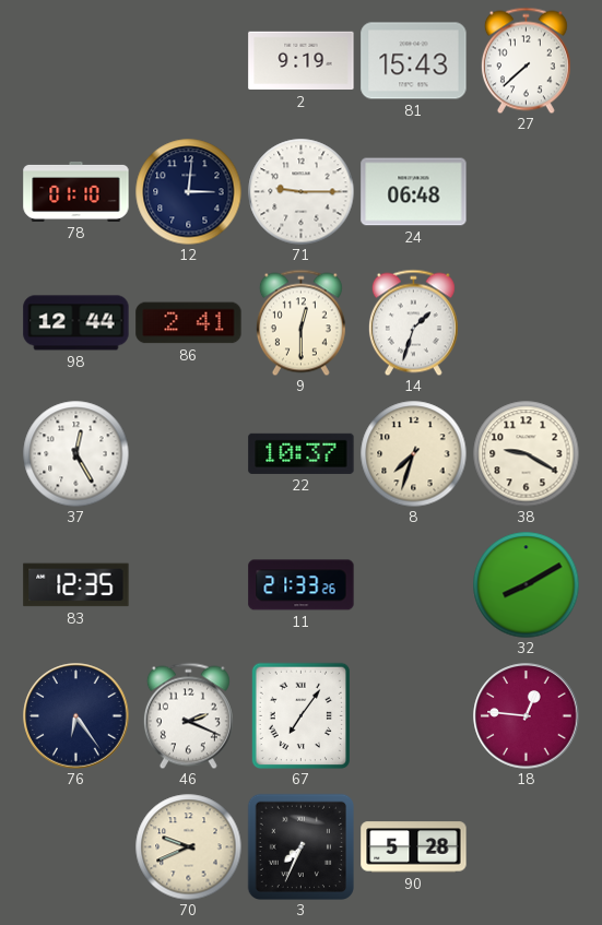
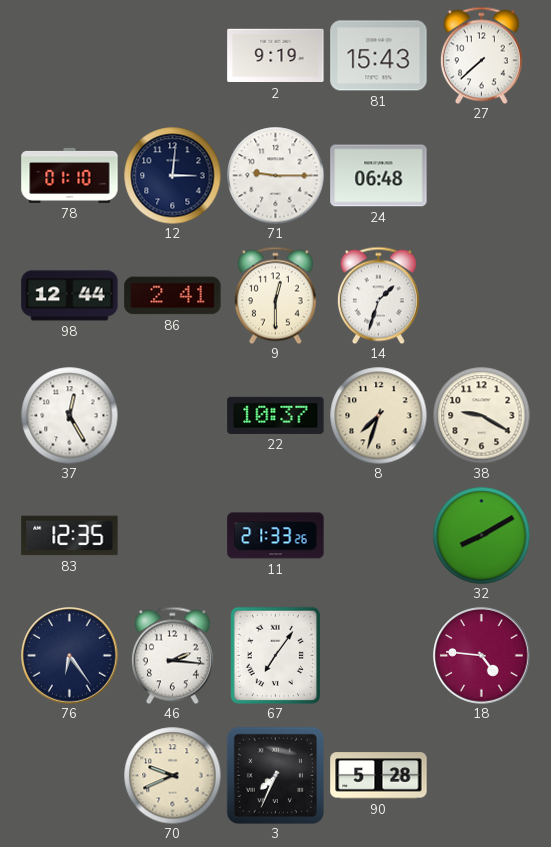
46: 2:19 -> 2:16
18: 12:46 -> 4:46
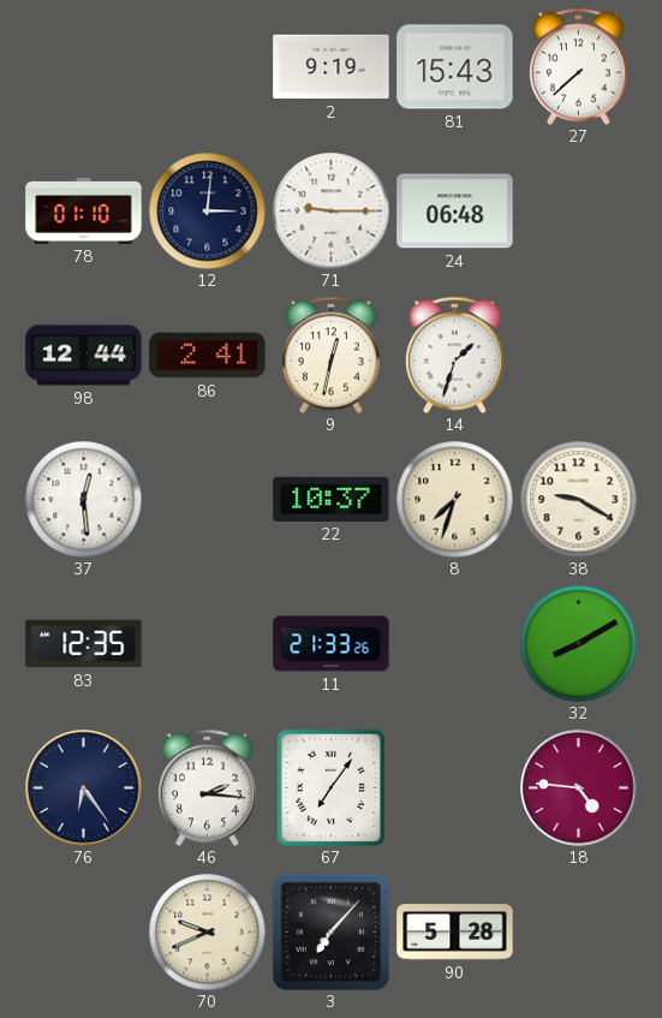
9: 12:30 -> 12:32
37: 12:25 -> 12:29
3: 7:34 -> 7:07
